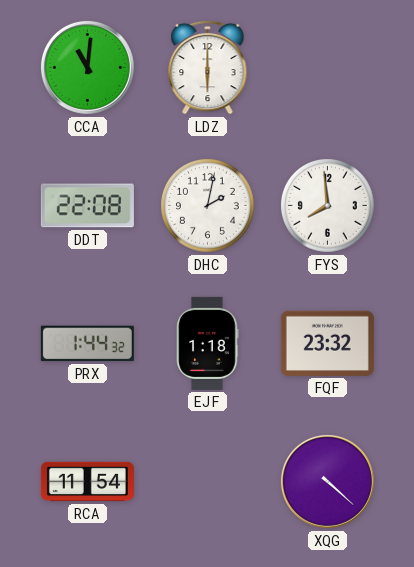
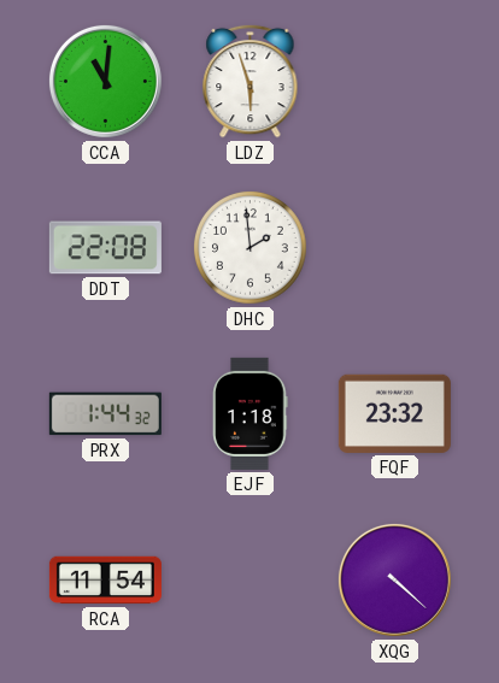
LDZ: 6:00 -> 5:57
DHC: 2:02 -> 1:59
FYS: 7:59 -> none
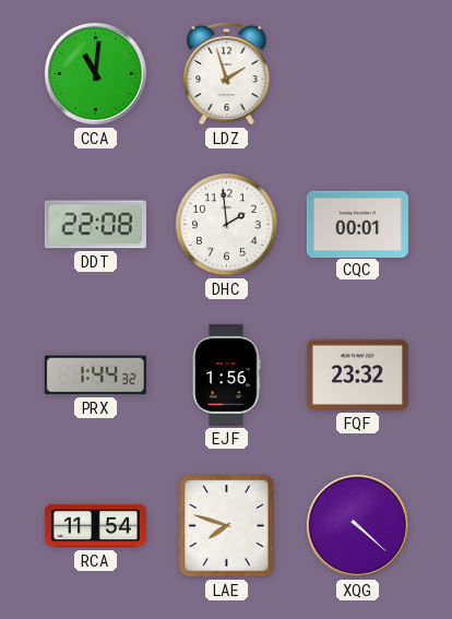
LDZ: 5:57 -> 1:57
CQC: none -> 00:01
EJF: 1:18 -> 1:56
LAE: none -> 7:48
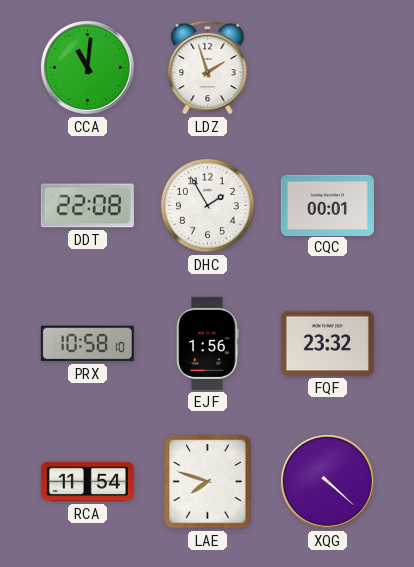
DHC: 1:59 -> 1:55
PRX: 1:44 -> 10:58
